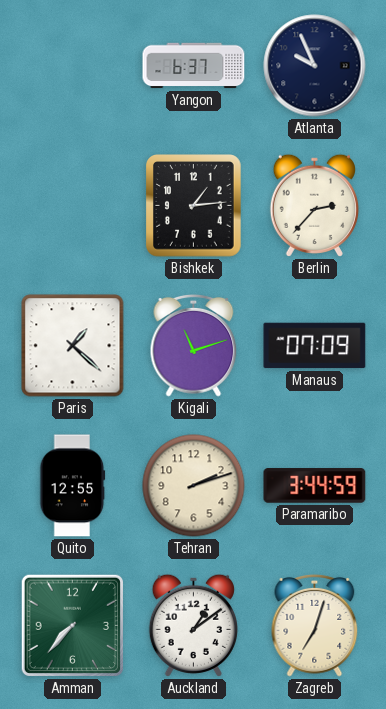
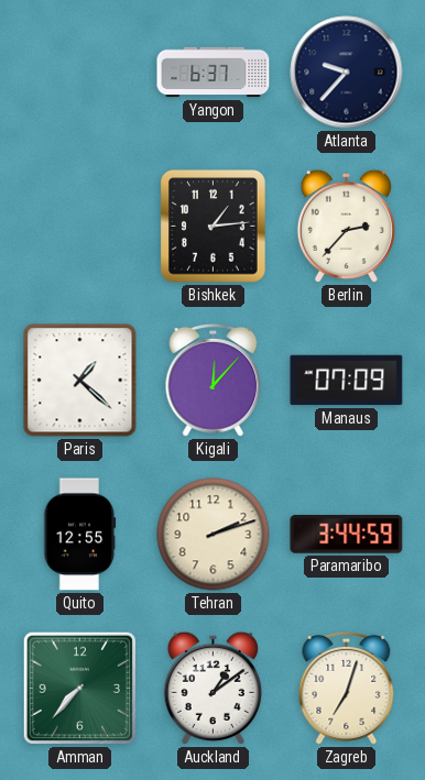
Atlanta: 9:56 -> 9:37
Kigali: 11:12 -> 12:07
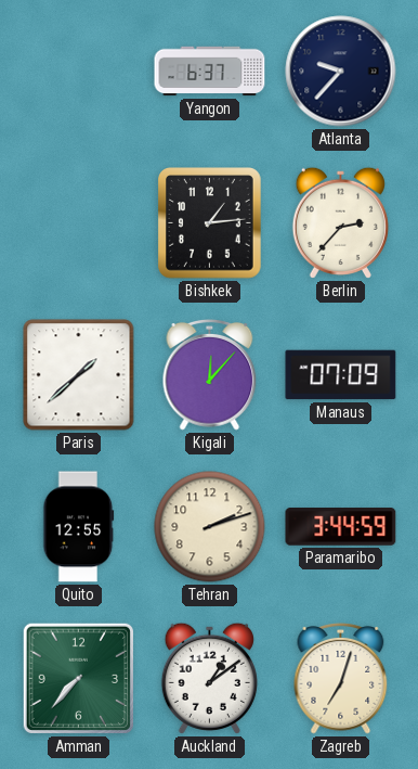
Paris: 1:22 -> 1:38
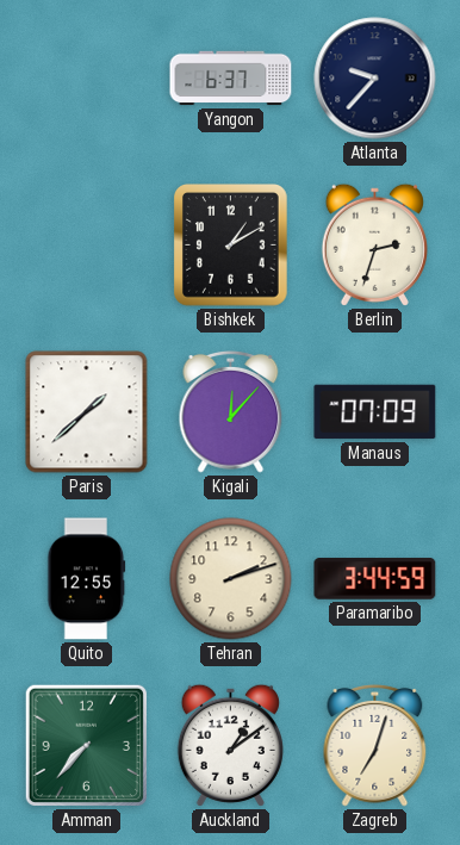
Bishkek: 1:14 -> 1:10
Berlin: 2:37 -> 2:33
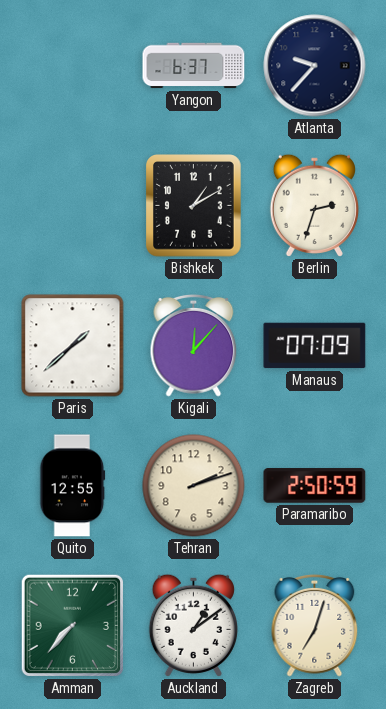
Paramaribo: 3:44 -> 2:50
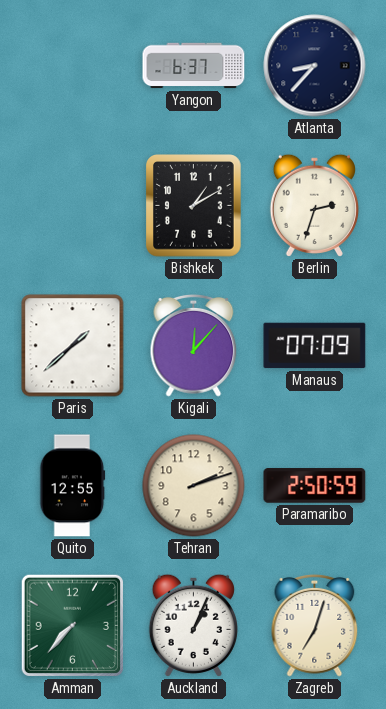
Atlanta: 9:37 -> 8:37
Auckland: 1:09 -> 1:04
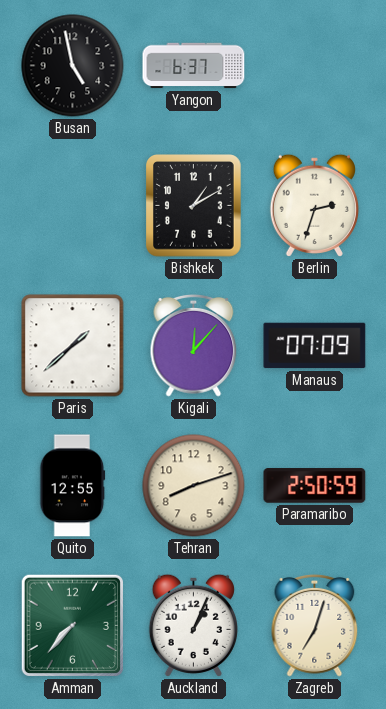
Busan: none -> 4:58
Atlanta: 8:37 -> none
Tehran: 2:12 -> 8:12
